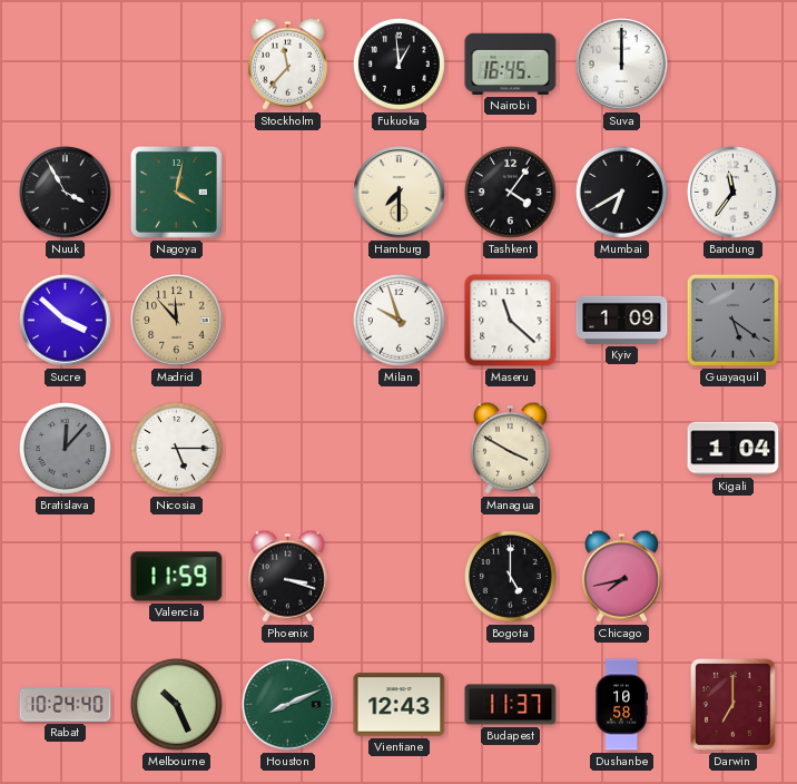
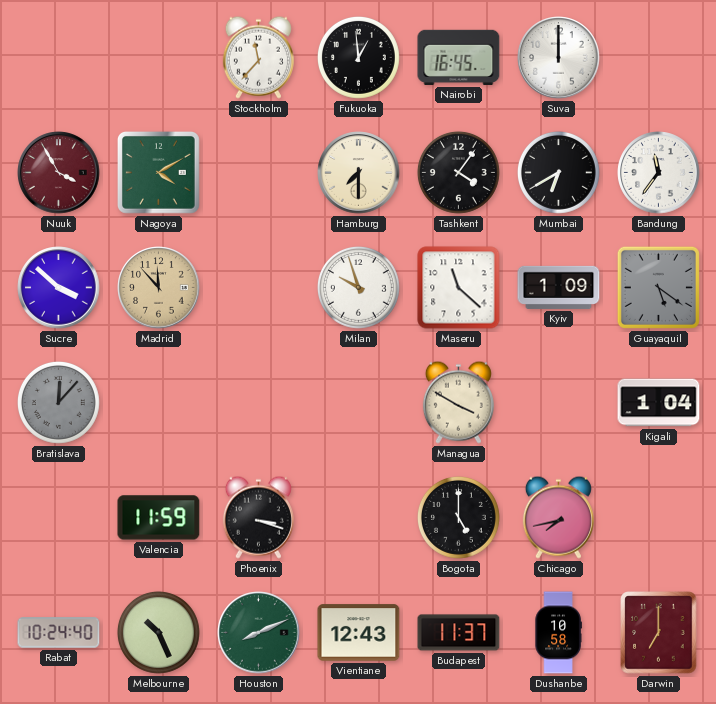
Nuuk dial: black -> burgundy
Nagoya: 4:02 -> 4:10
Nicosia: 5:15 -> none
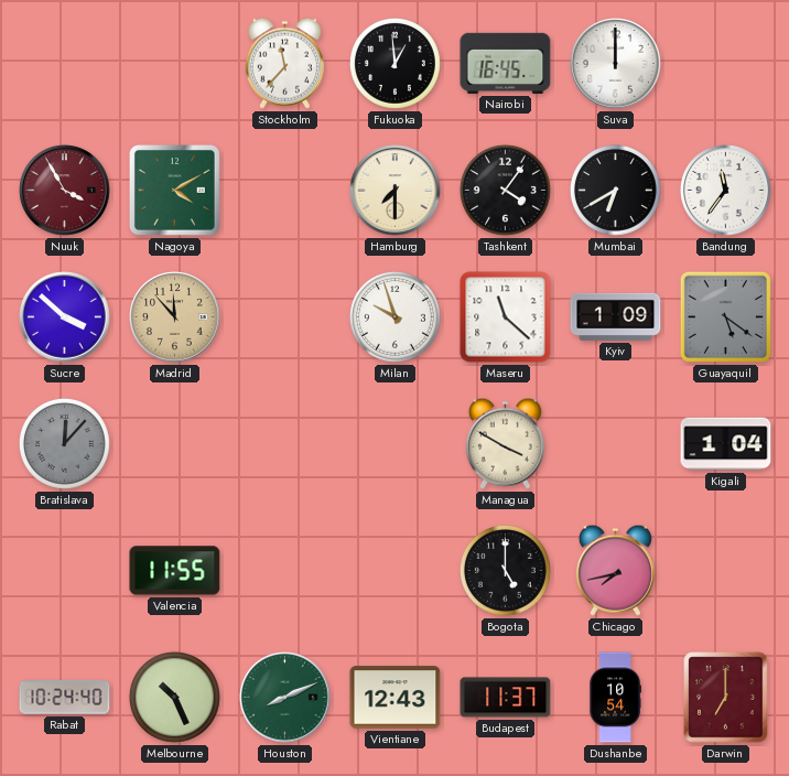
Valencia: 11:59 -> 11:55
Phoenix: 3:18 -> none
Dushanbe: 10:58 -> 10:54
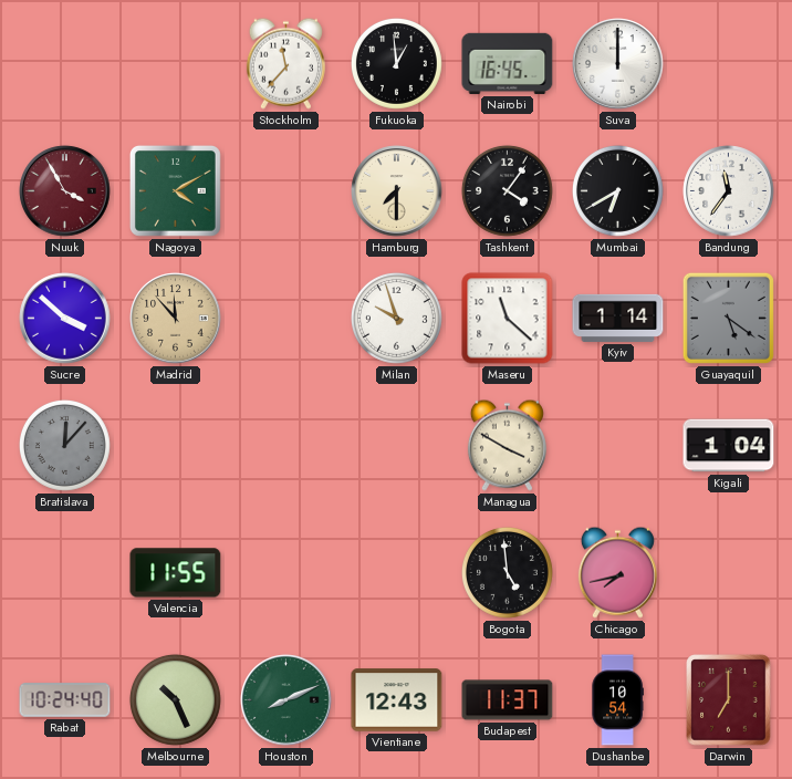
Kyiv: 1:09 -> 1:14
Bogota: 5:00 -> 4:59
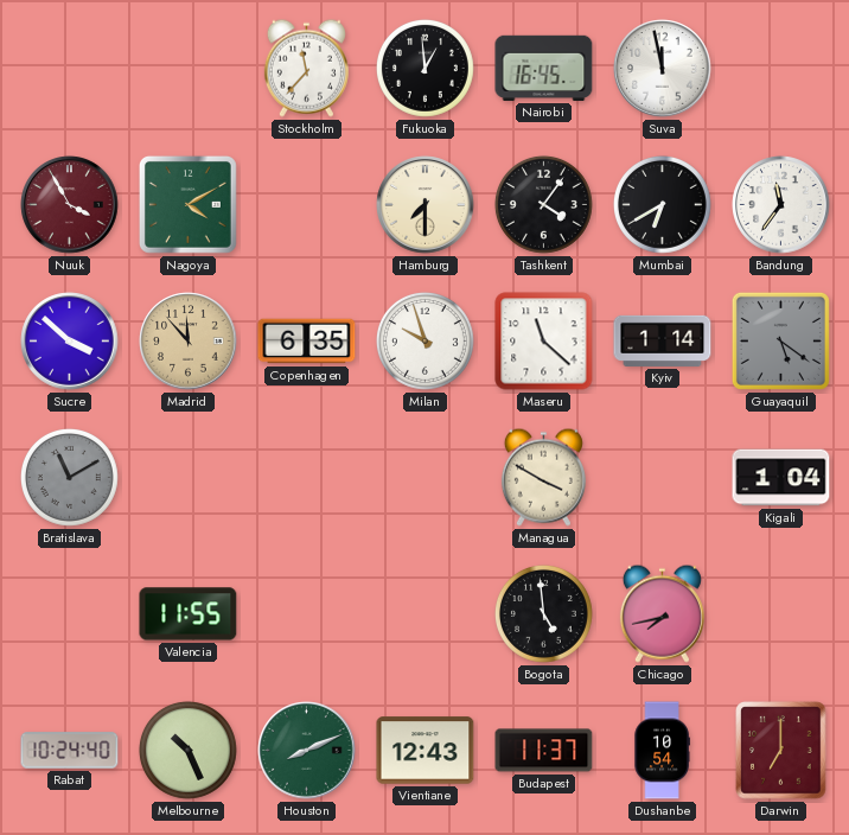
Suva: 12:00 -> 11:58
Copenhagen: none -> 6:35
Bratislava: 12:07 -> 11:10
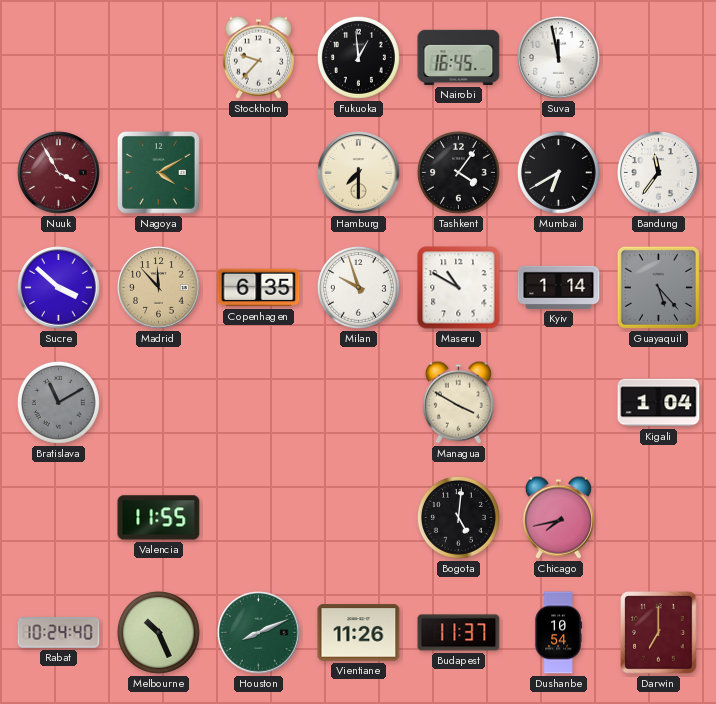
Stockholm: 11:37 -> 9:37
Maseru: 11:22 -> 10:50
Guayaquil: 5:21 -> 5:23
Bogota: 4:59 -> 5:01
Vientiane: 12:43 -> 11:26
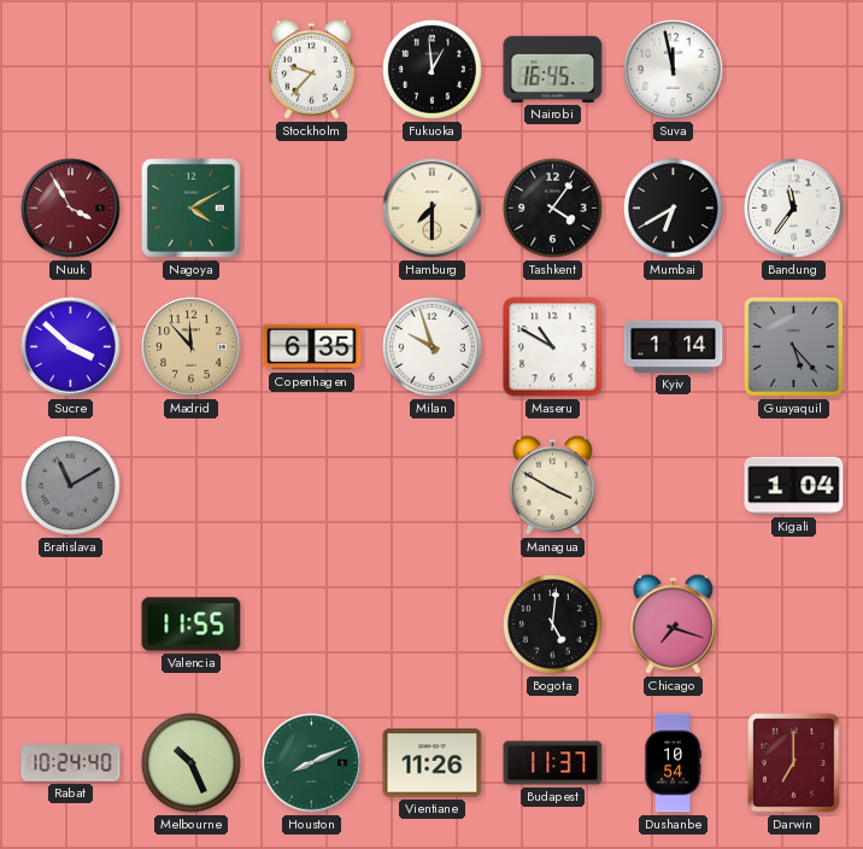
Chicago: 7:43 -> 7:18
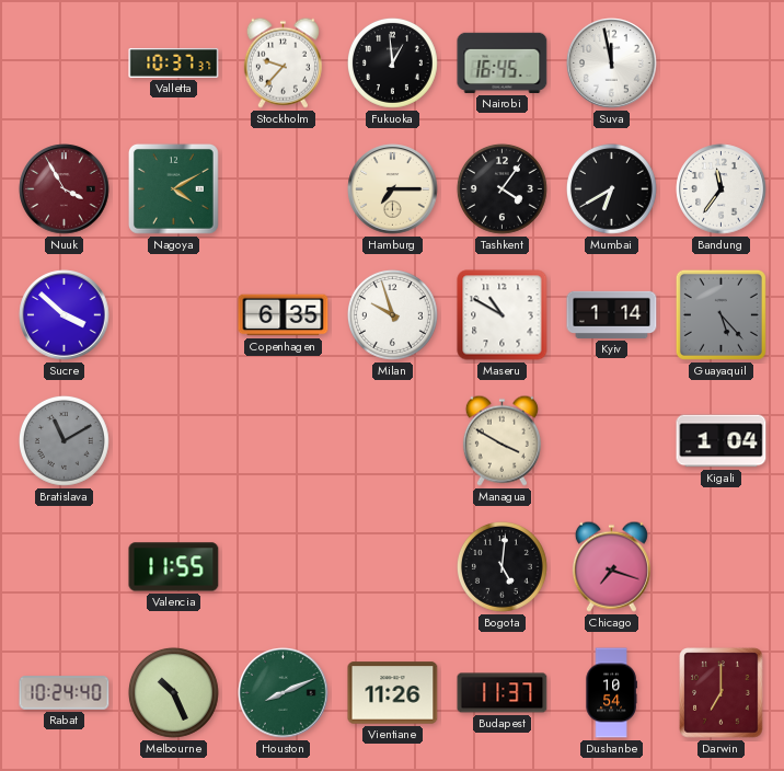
Valletta: none -> 10:37
Hamburg: 7:30 -> 7:15
Madrid: 11:53 -> none
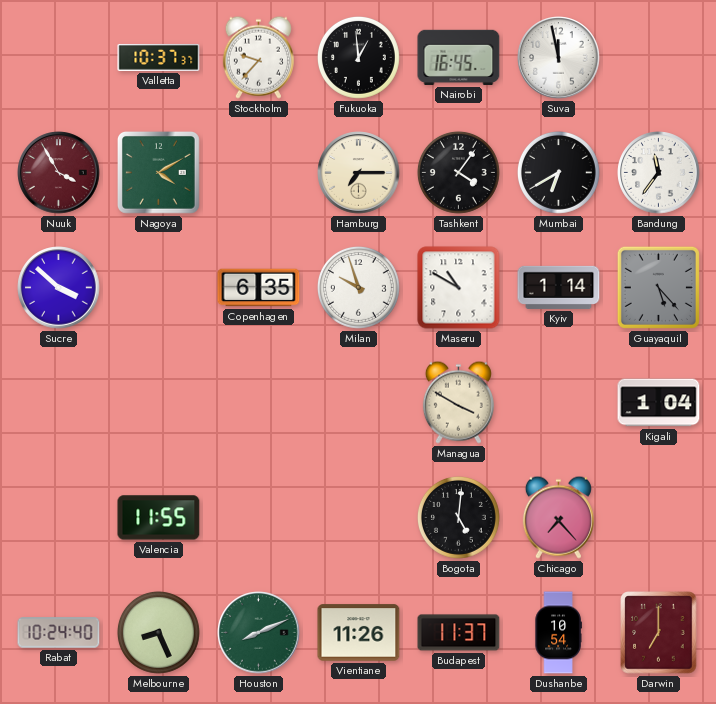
Bratislava: 11:10 -> none
Chicago: 7:18 -> 7:23
Melbourne: 10:26 -> 8:26
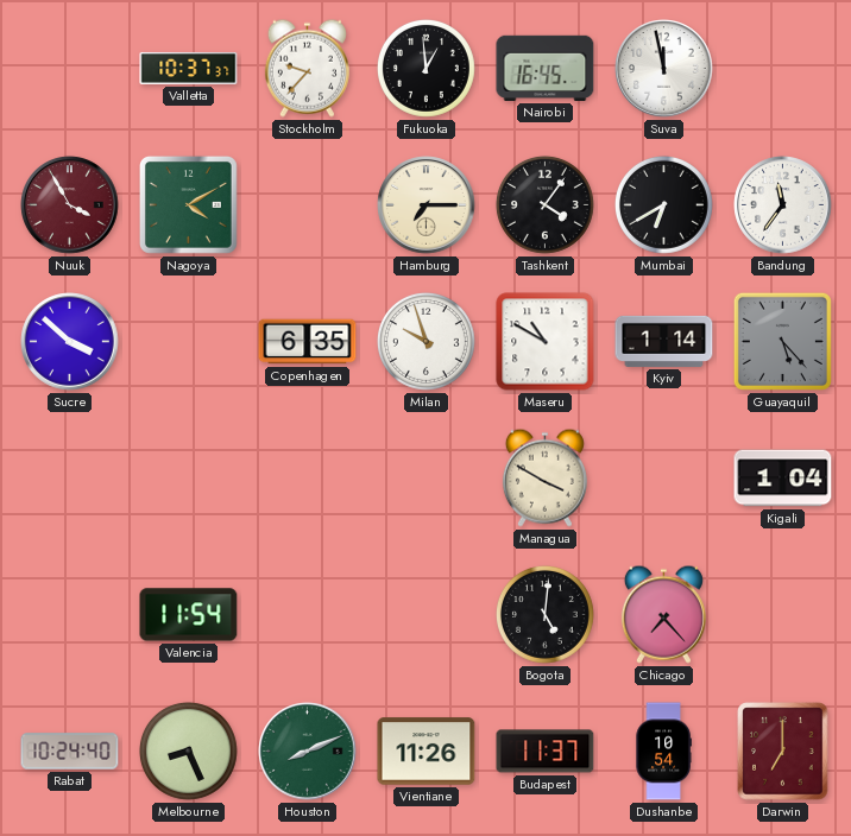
Valencia: 11:55 -> 11:54
